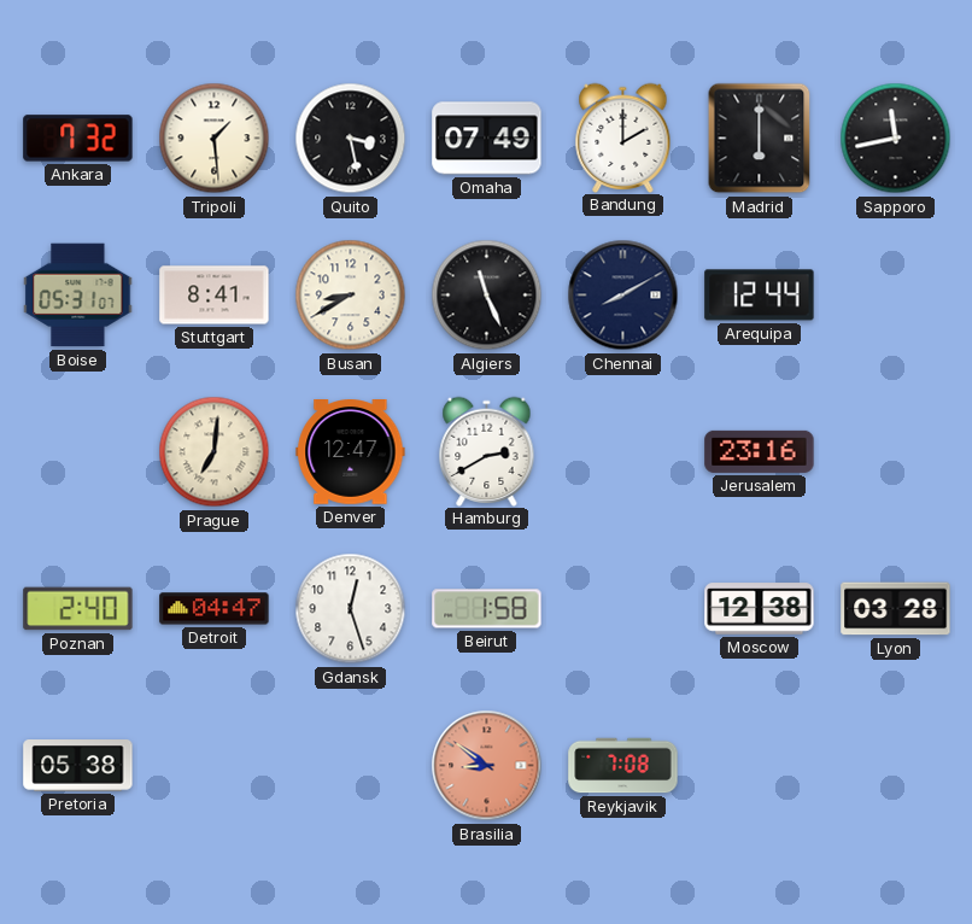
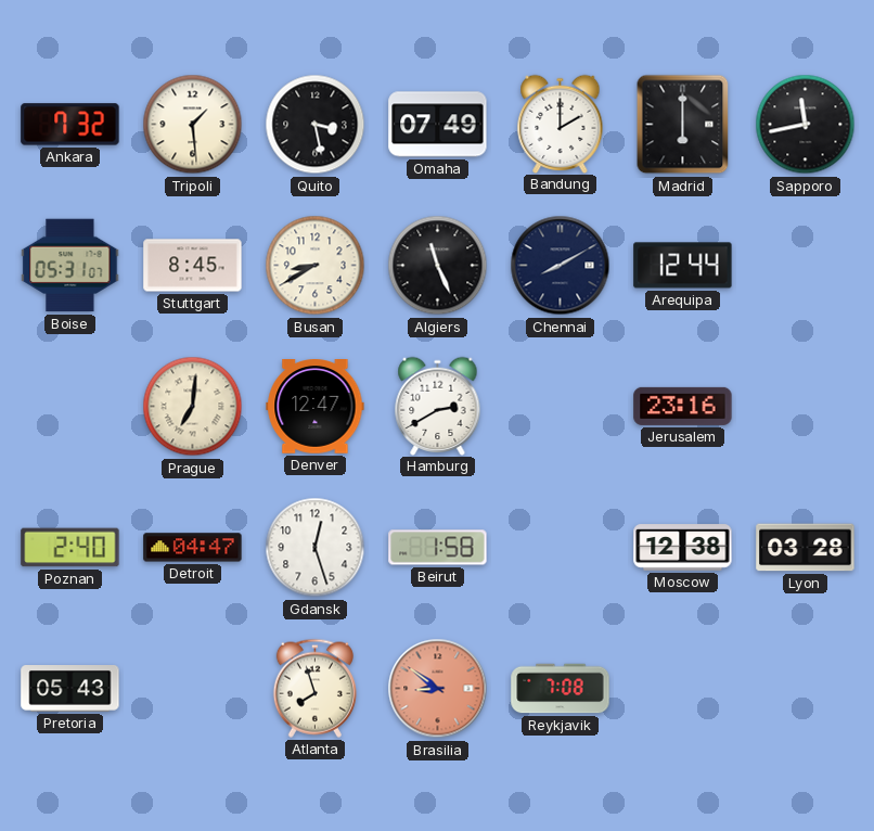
Stuttgart: 8:41 -> 8:45
Pretoria: 05:38 -> 05:43
Atlanta: none -> 7:57
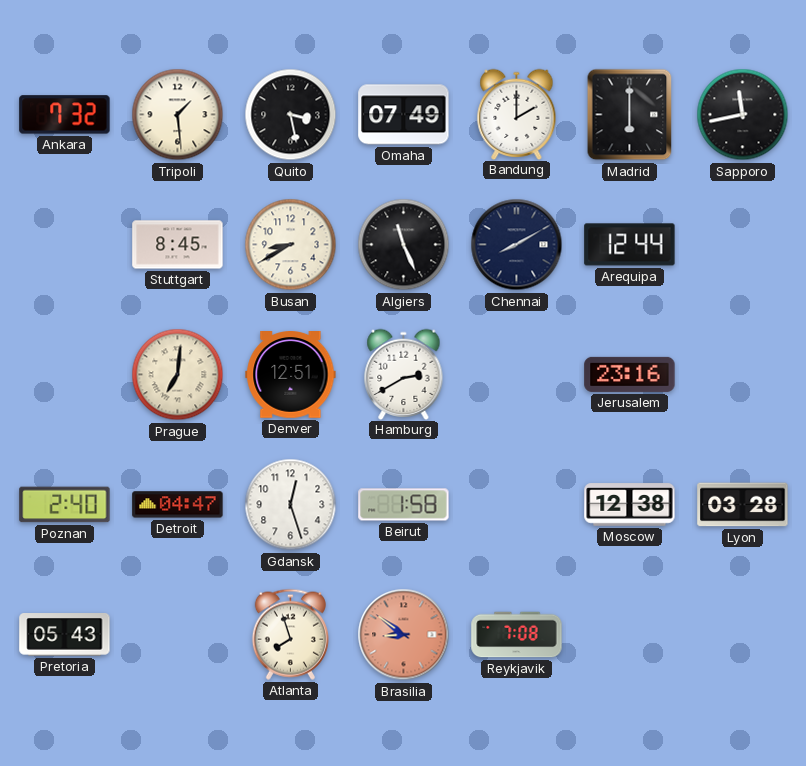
Boise: 05:31 -> none
Denver: 12:47 -> 12:51
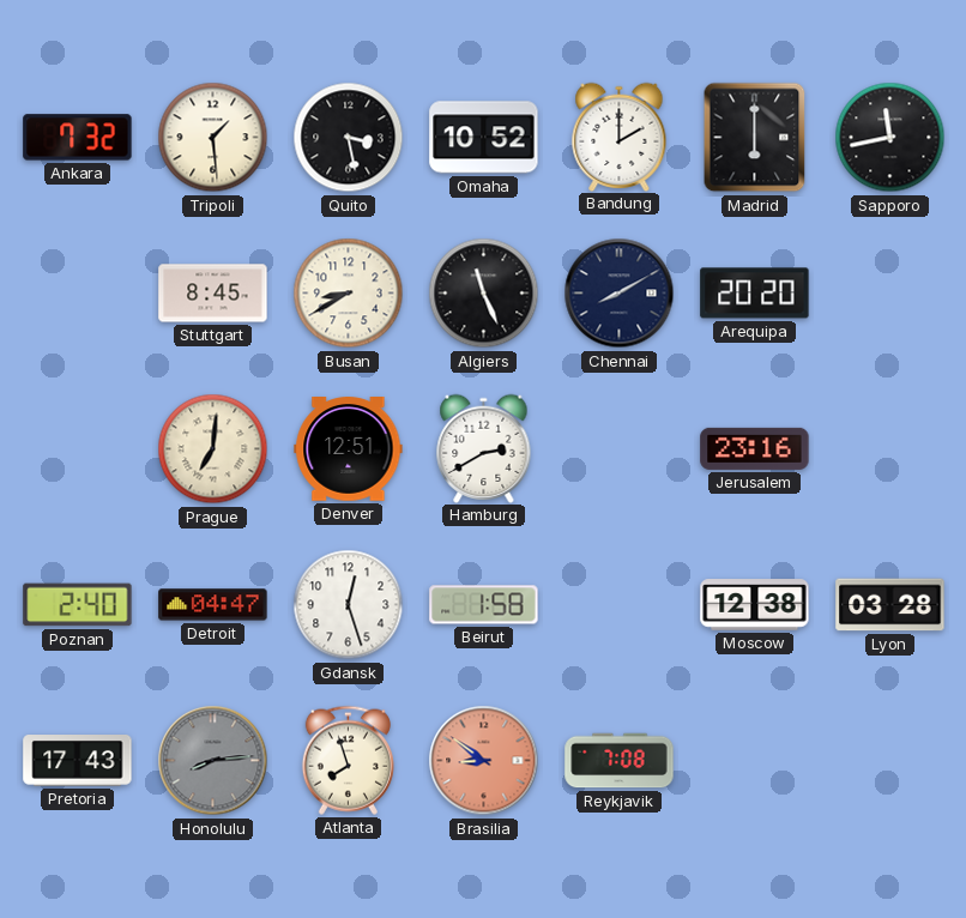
Omaha: 07:49 -> 10:52
Arequipa: 12:44 -> 20:20
Pretoria: 05:43 -> 17:43
Honolulu: none -> 8:14
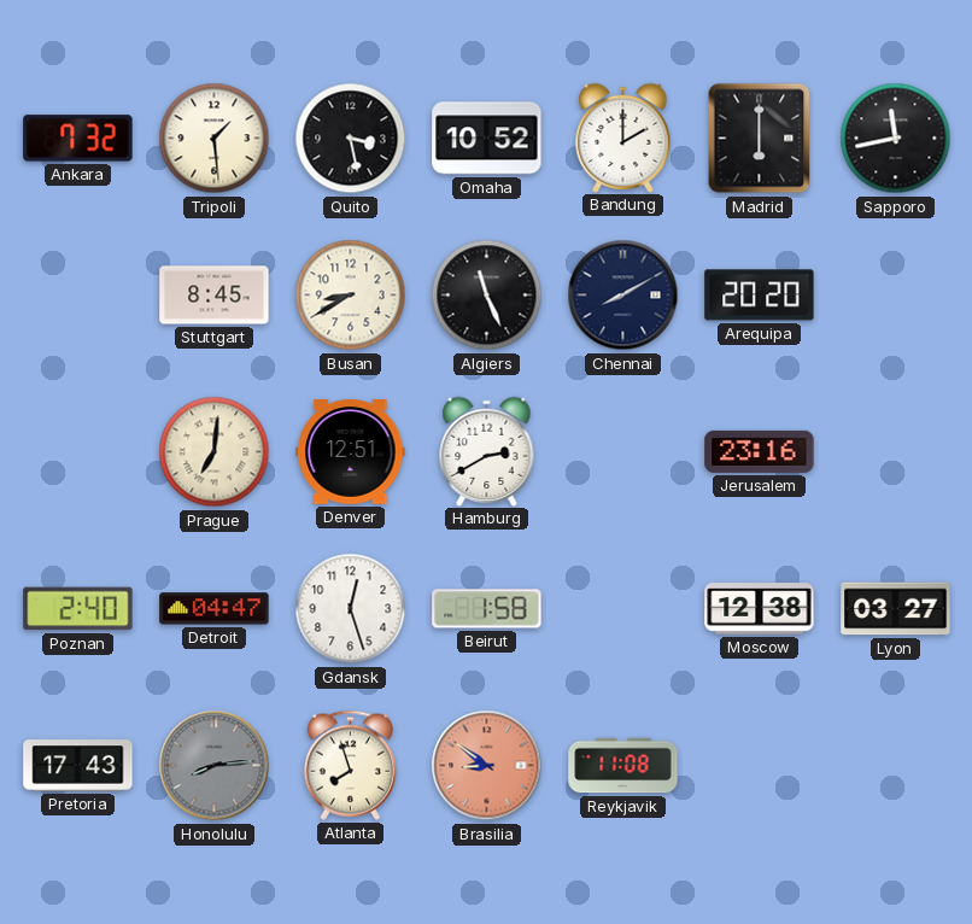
Lyon: 03:28 -> 03:27
Reykjavik: 7:08 -> 11:08
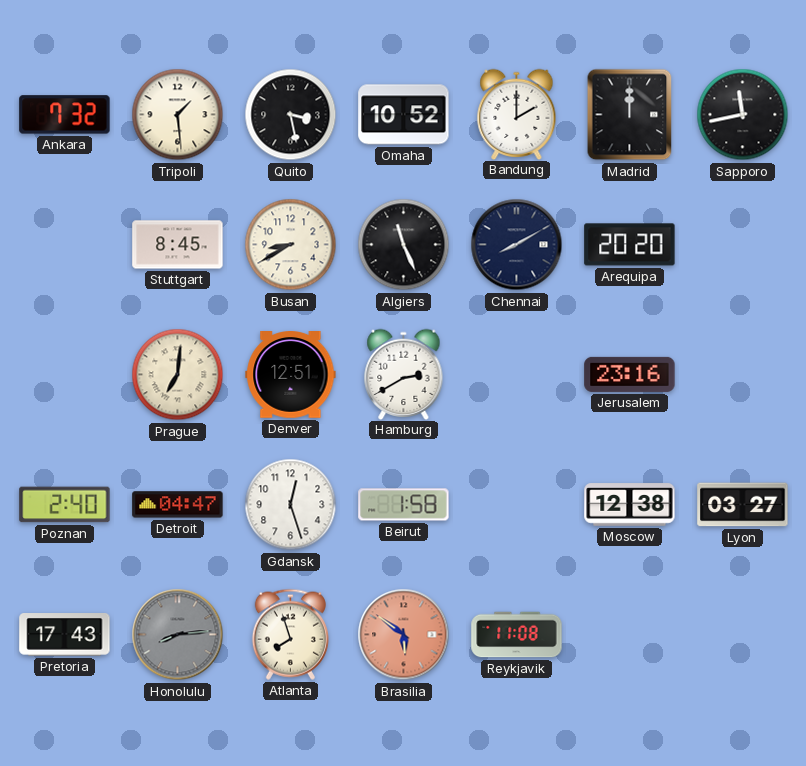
Madrid: 6:00 -> 12:00
Brasilia: 8:51 -> 5:51
